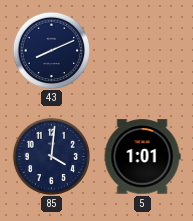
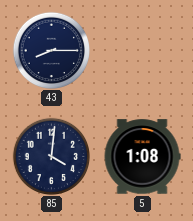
43: 8:11 -> 8:15
5: 1:01 -> 1:08
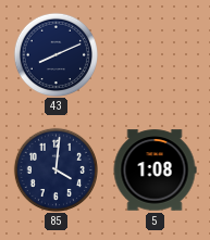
43: 8:15 -> 8:11
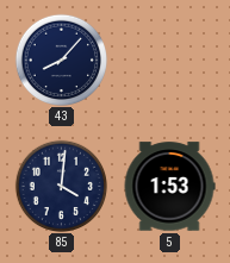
43: 8:11 -> 8:07
5: 1:08 -> 1:53
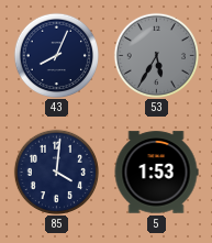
43: 8:07 -> 8:04
53: none -> 5:35
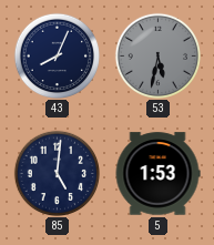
53: 5:35 -> 5:32
85: 4:01 -> 5:01
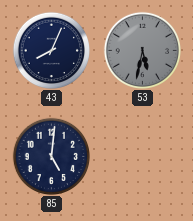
5: 1:53 -> none
